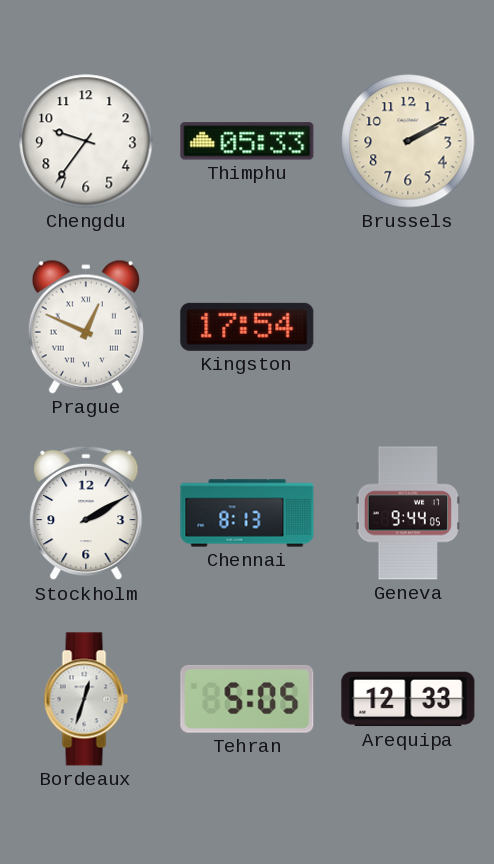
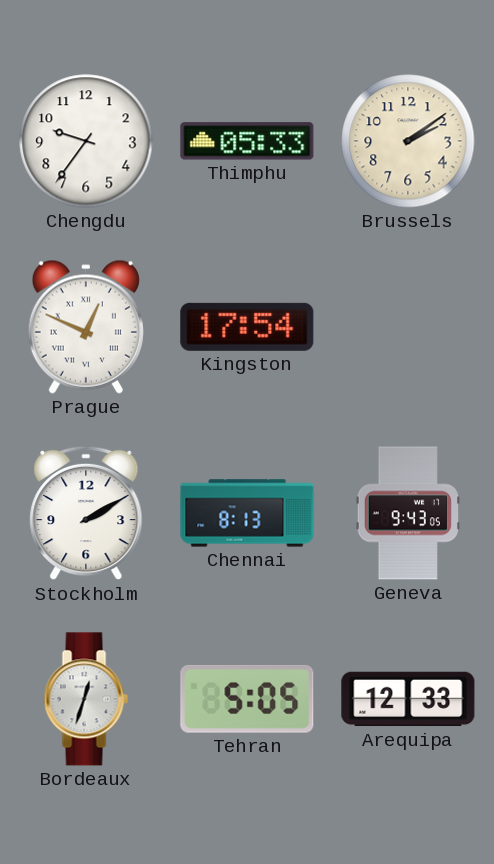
Brussels: 2:10 -> 2:09
Geneva: 9:44 -> 9:43
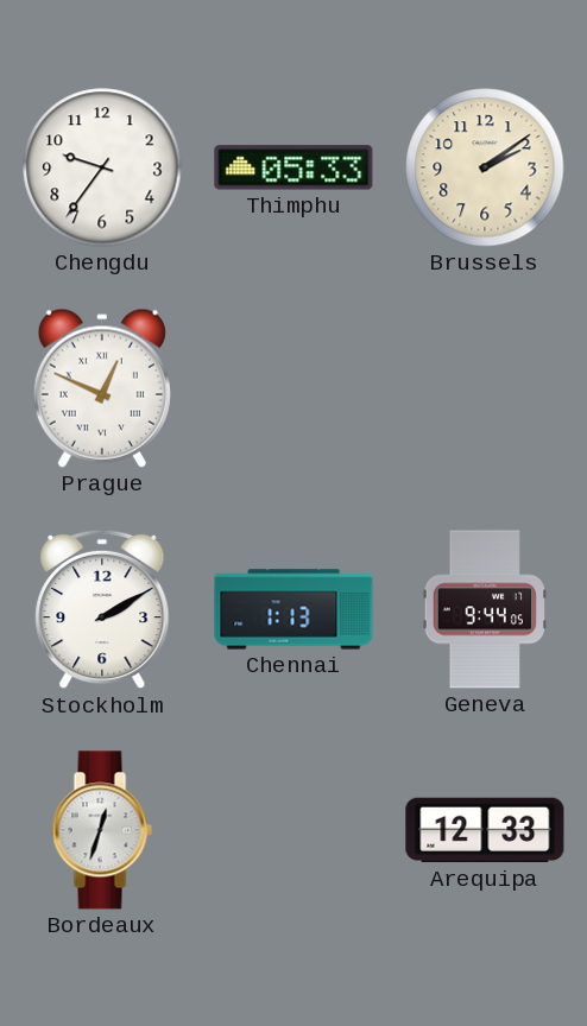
Kingston: 17:54 -> none
Chennai: 8:13 -> 1:13
Geneva: 9:43 -> 9:44
Tehran: 5:05 -> none
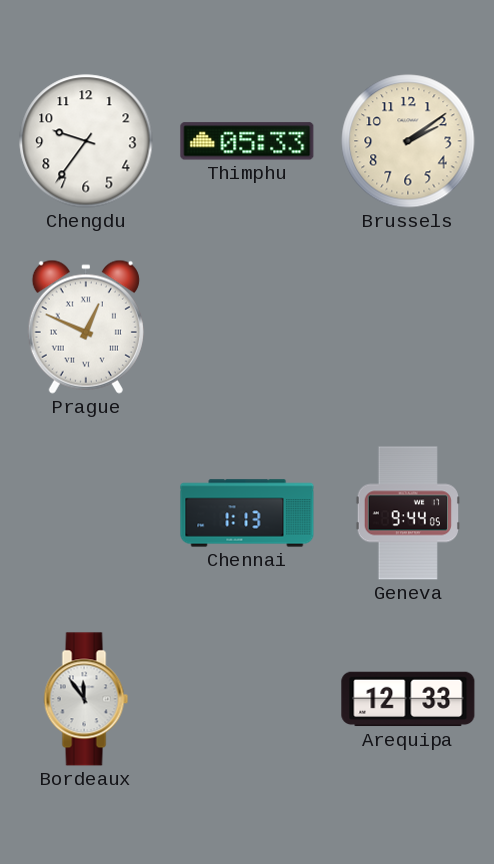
Stockholm: 2:10 -> none
Bordeaux: 12:33 -> 11:54
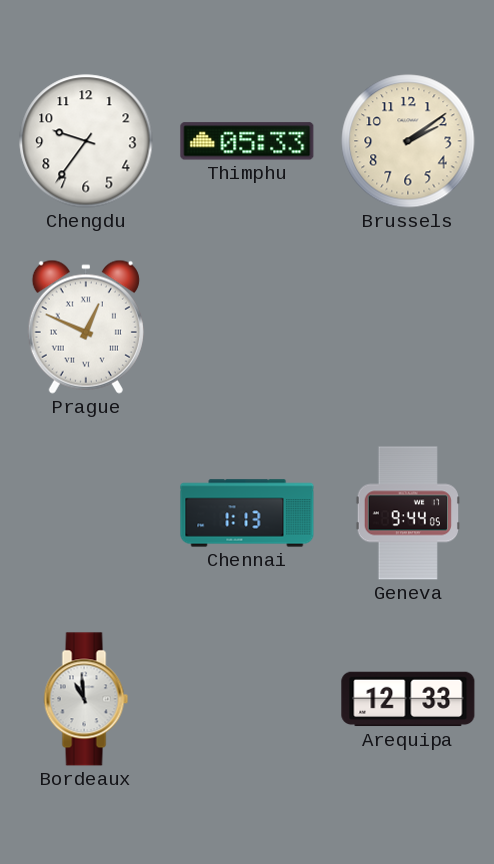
Bordeaux: 11:54 -> 10:59
